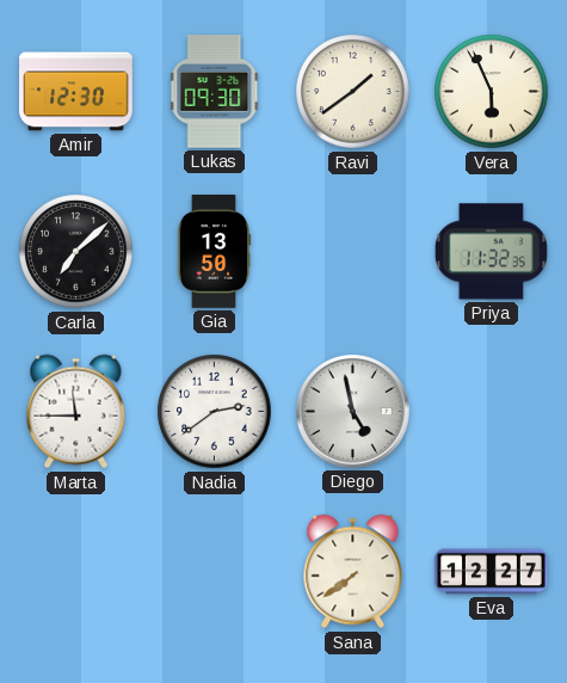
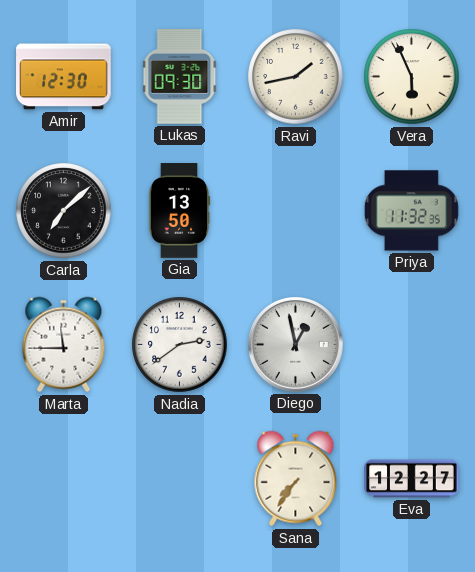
Ravi: 1:39 -> 1:43
Diego: 4:58 -> 12:58
Sana: 7:39 -> 7:36
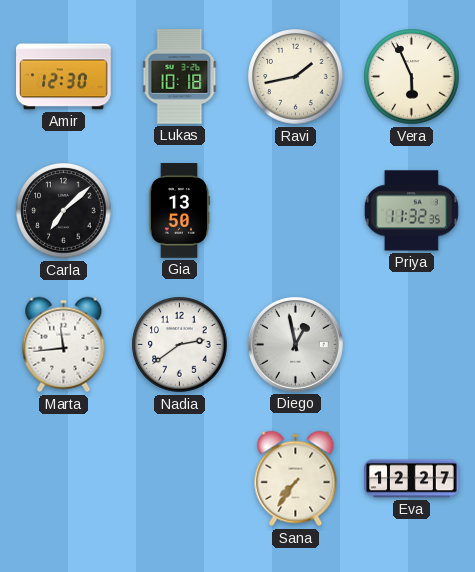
Lukas: 09:30 -> 10:18
Marta: 11:45 -> 11:44
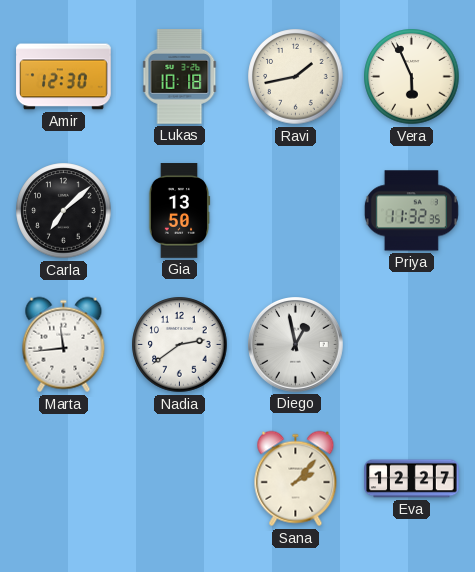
Sana: 7:36 -> 2:07
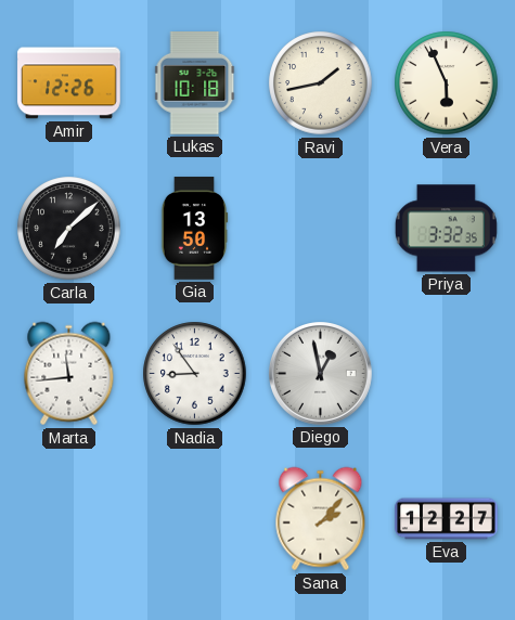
Amir: 12:30 -> 12:26
Priya: 11:32 -> 3:32
Nadia: 2:39 -> 8:54
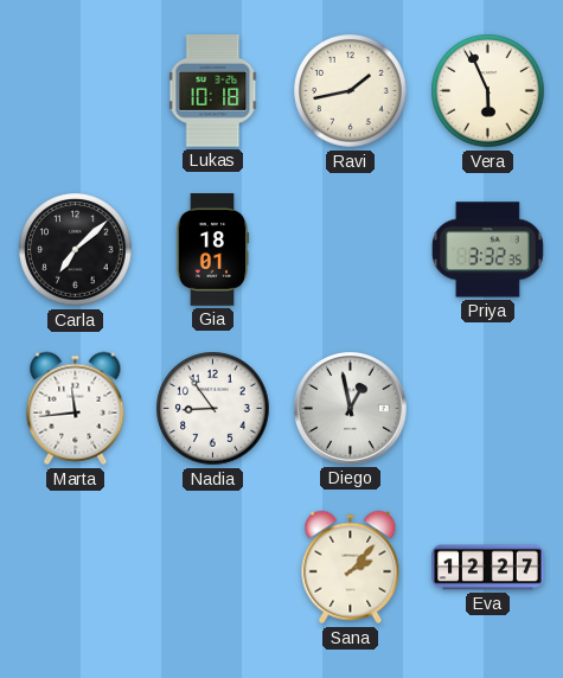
Amir: 12:26 -> none
Gia: 13:50 -> 18:01
